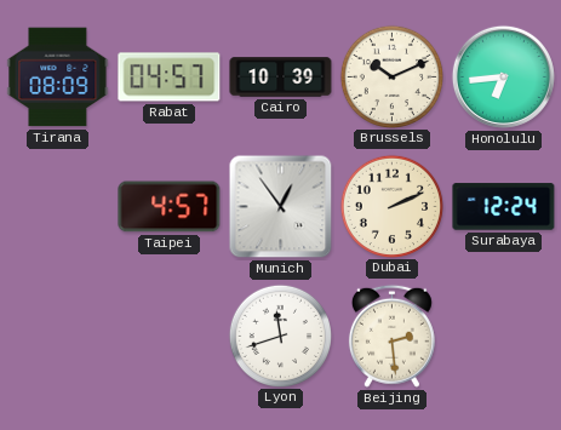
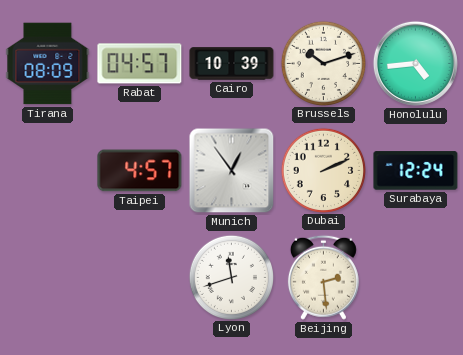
Brussels: 10:11 -> 10:12
Honolulu: 6:44 -> 4:44
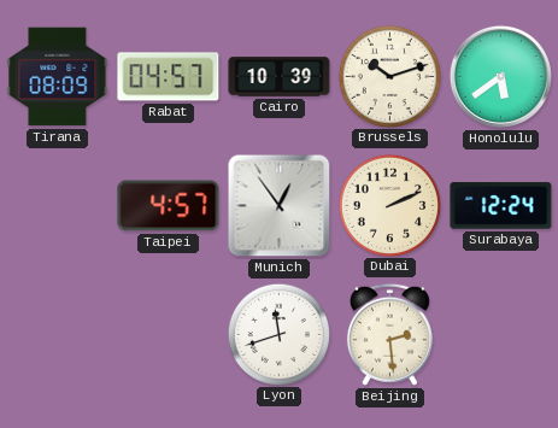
Honolulu: 4:44 -> 5:39
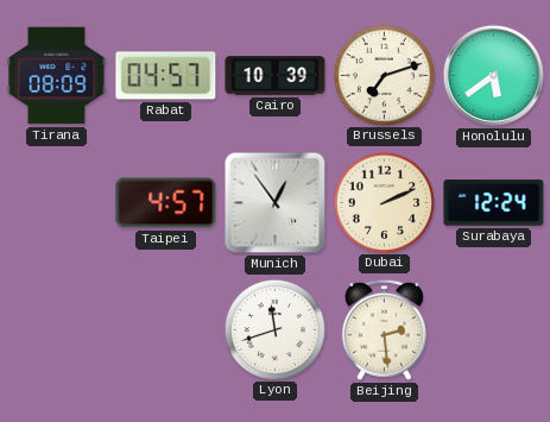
Brussels: 10:12 -> 7:12
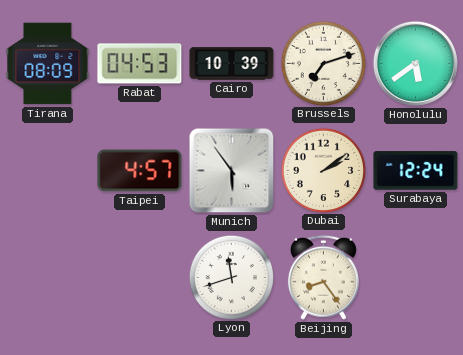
Rabat: 04:57 -> 04:53
Munich: 12:54 -> 5:54
Dubai: 2:11 -> 2:09
Beijing: 2:29 -> 8:24
